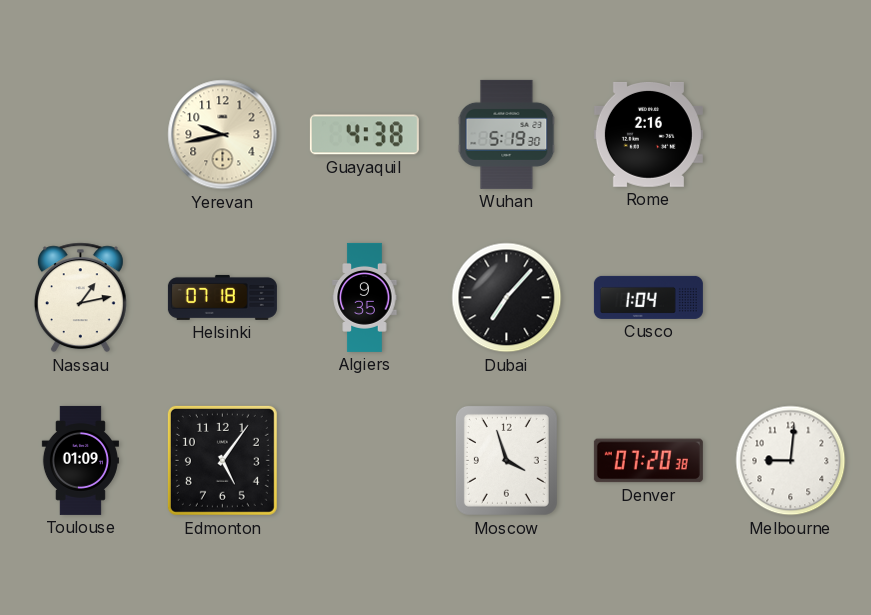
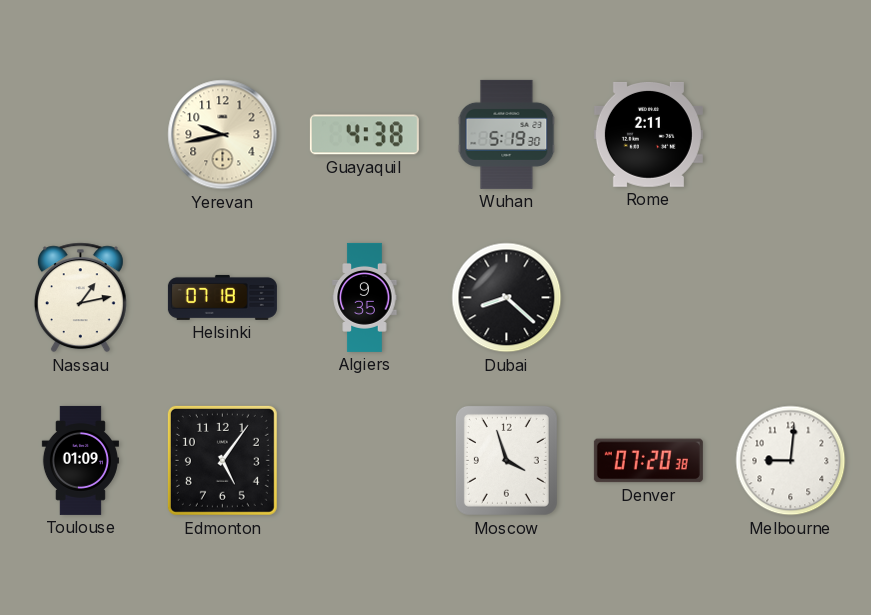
Rome: 2:16 -> 2:11
Dubai: 7:07 -> 8:22
Cusco: 1:04 -> none
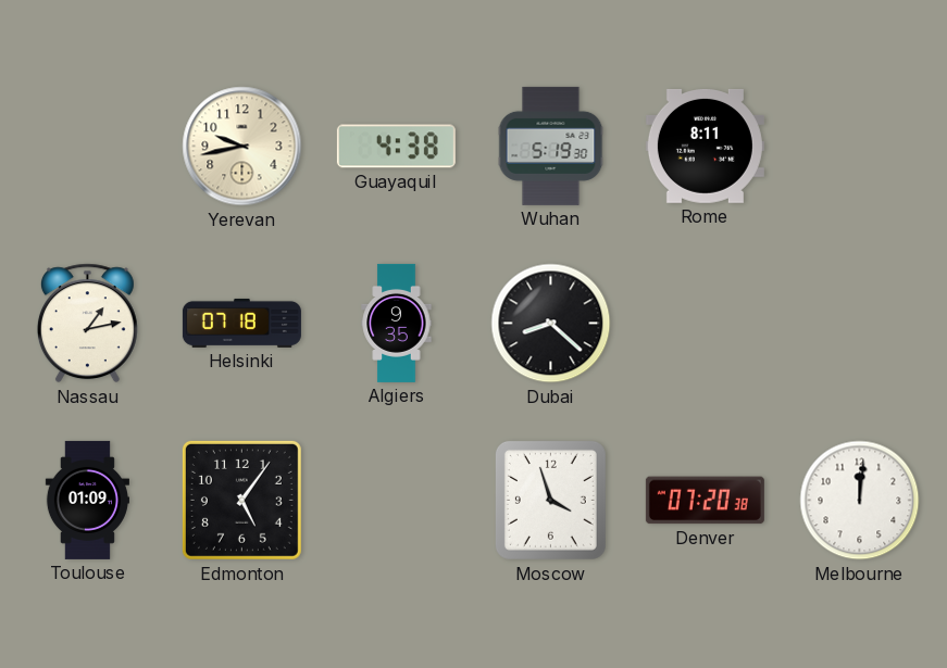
Rome: 2:11 -> 8:11
Melbourne: 9:01 -> 12:01
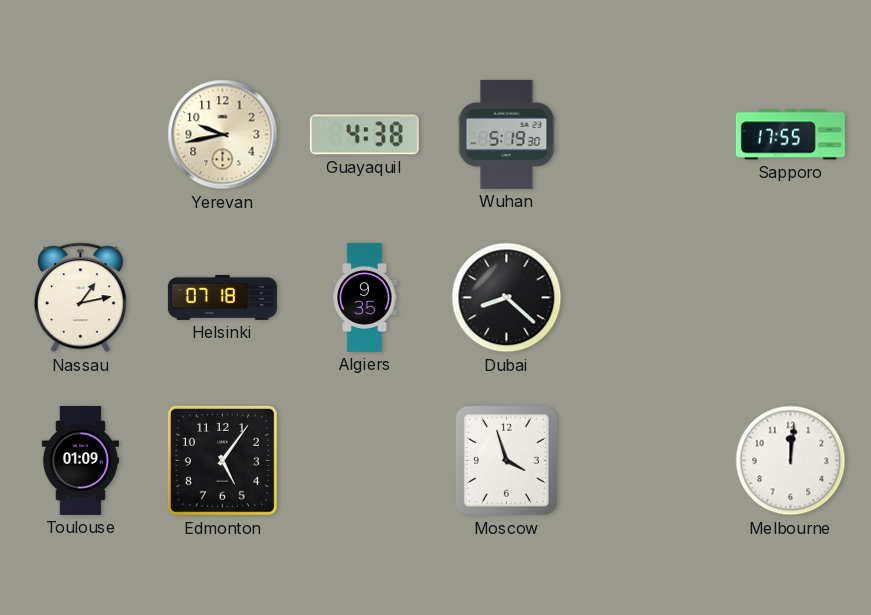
Rome: 8:11 -> none
Sapporo: none -> 17:55
Denver: 07:20 -> none
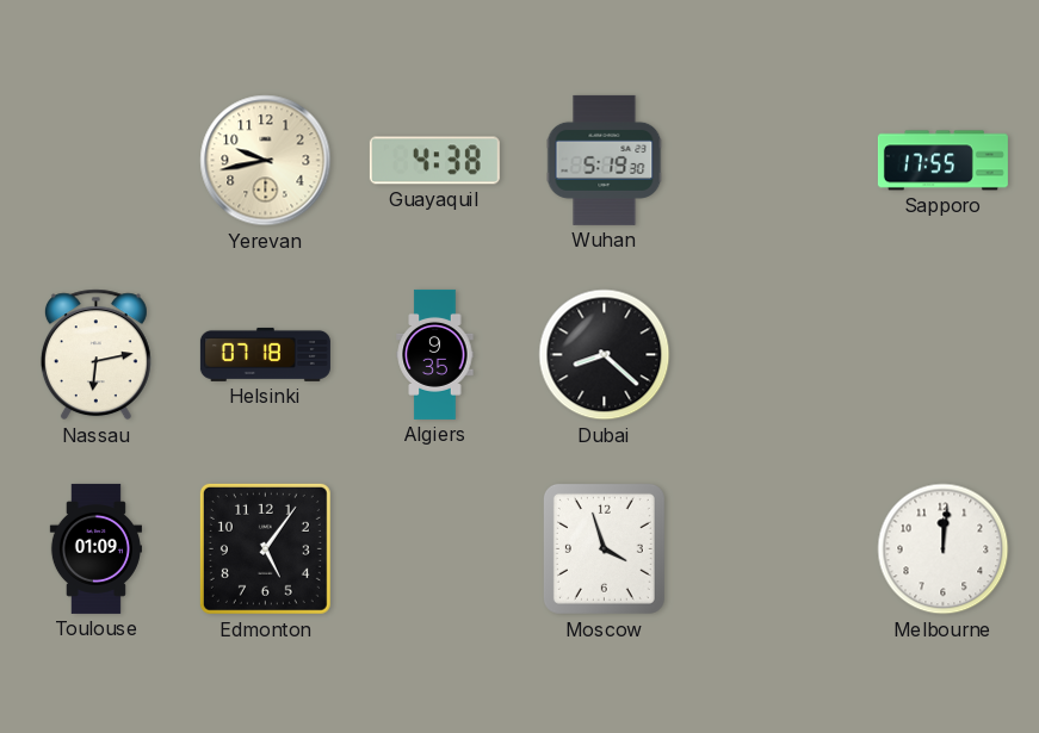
Nassau: 1:13 -> 6:13
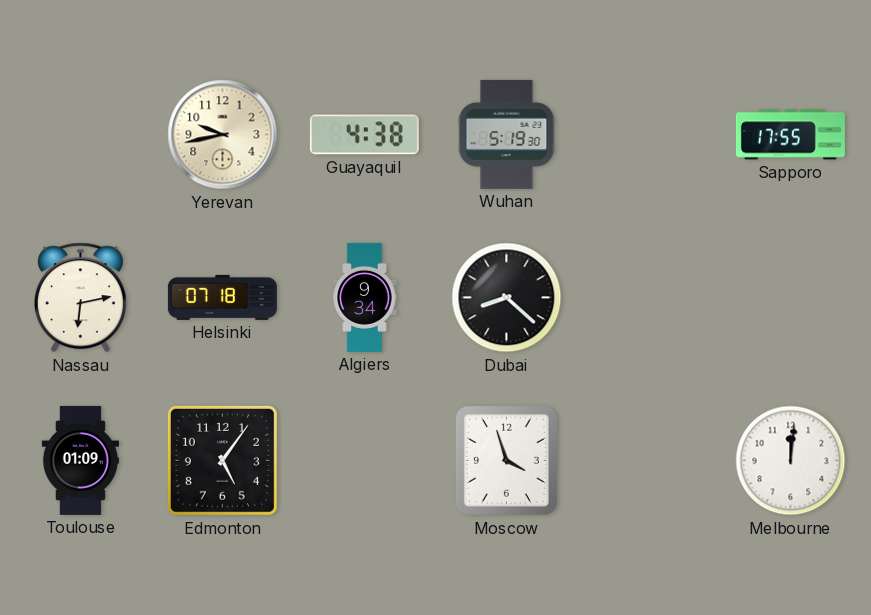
Algiers: 9:35 -> 9:34
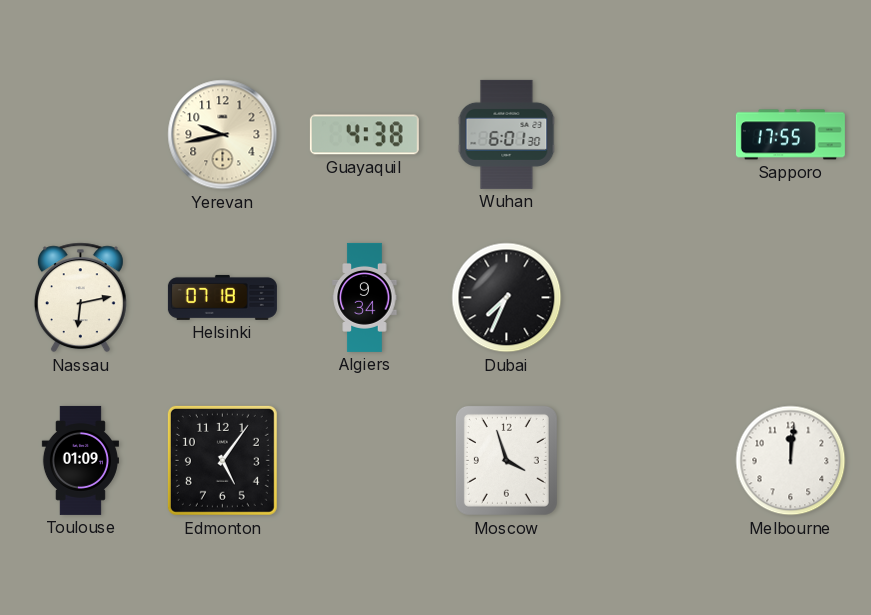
Wuhan: 5:19 -> 6:01
Dubai: 8:22 -> 7:34
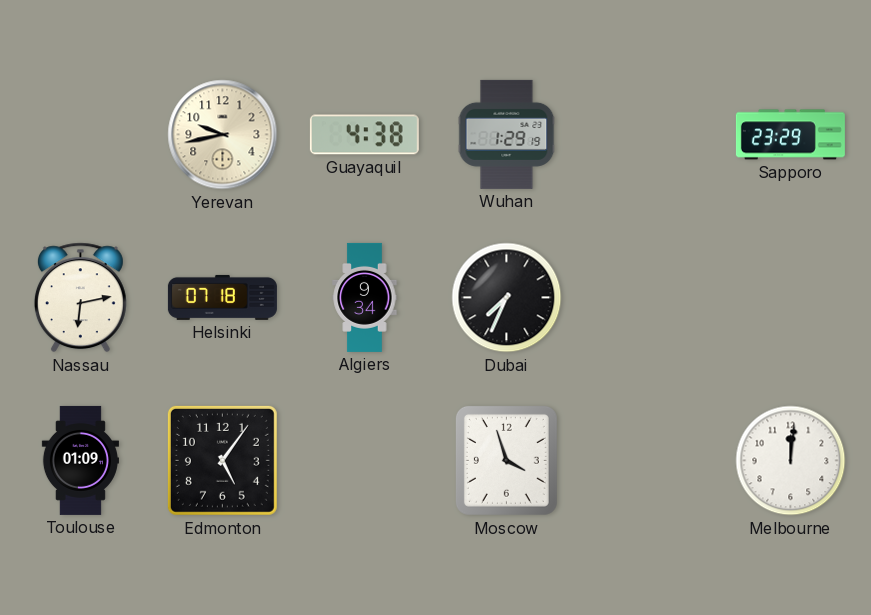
Wuhan: 6:01 -> 1:29
Sapporo: 17:55 -> 23:29
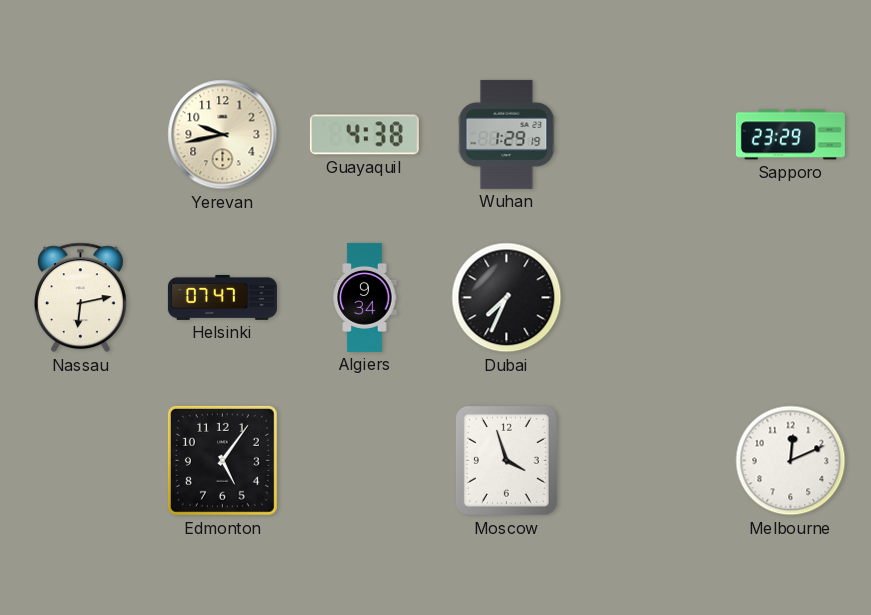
Helsinki: 07:18 -> 07:47
Toulouse: 01:09 -> none
Melbourne: 12:01 -> 12:11
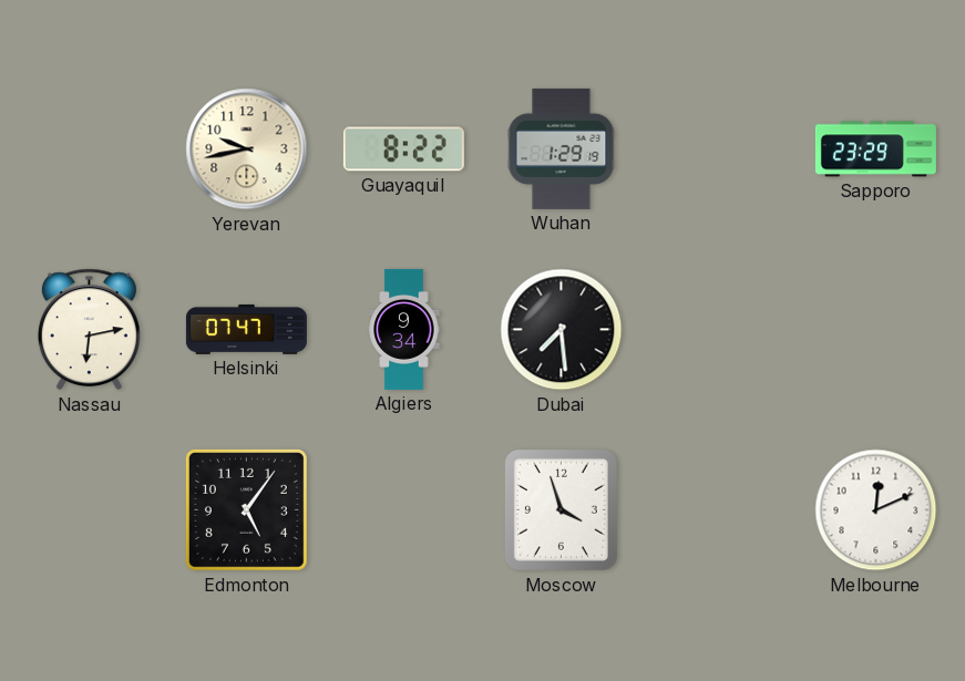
Guayaquil: 4:38 -> 8:22
Dubai: 7:34 -> 7:29
